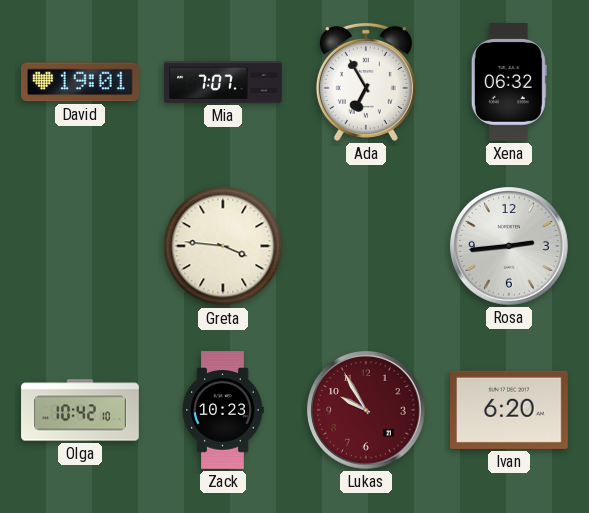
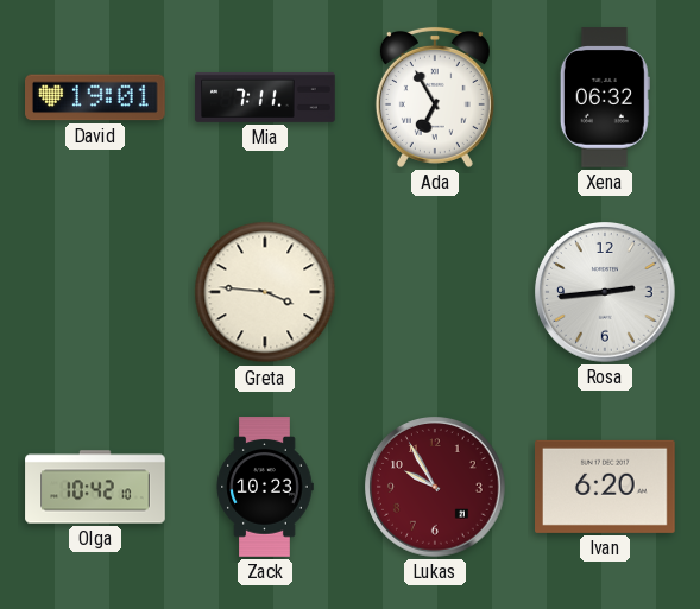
Mia: 7:07 -> 7:11
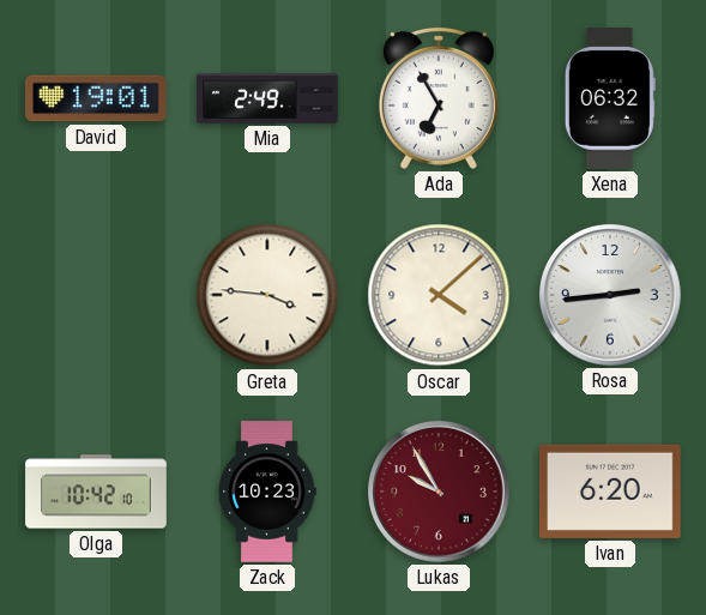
Mia: 7:11 -> 2:49
Oscar: none -> 4:08
